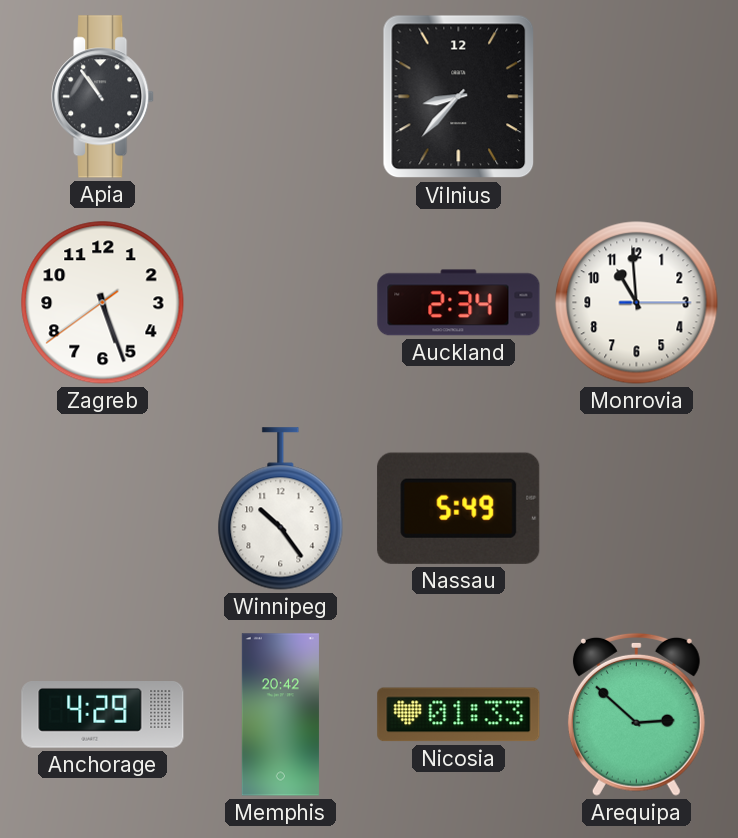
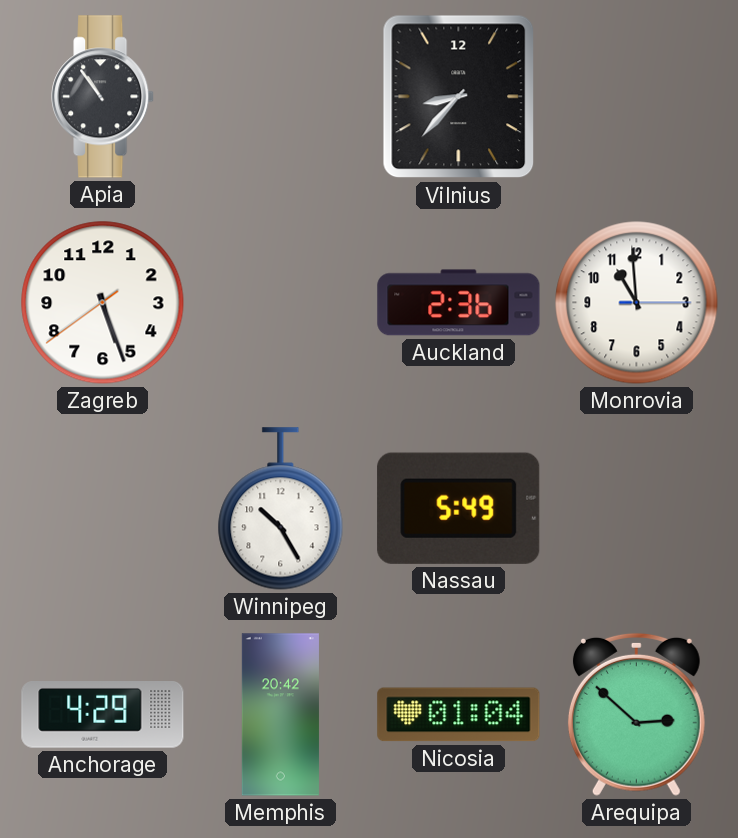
Auckland: 2:34 -> 2:36
Winnipeg: 10:24 -> 10:25
Nicosia: 01:33 -> 01:04
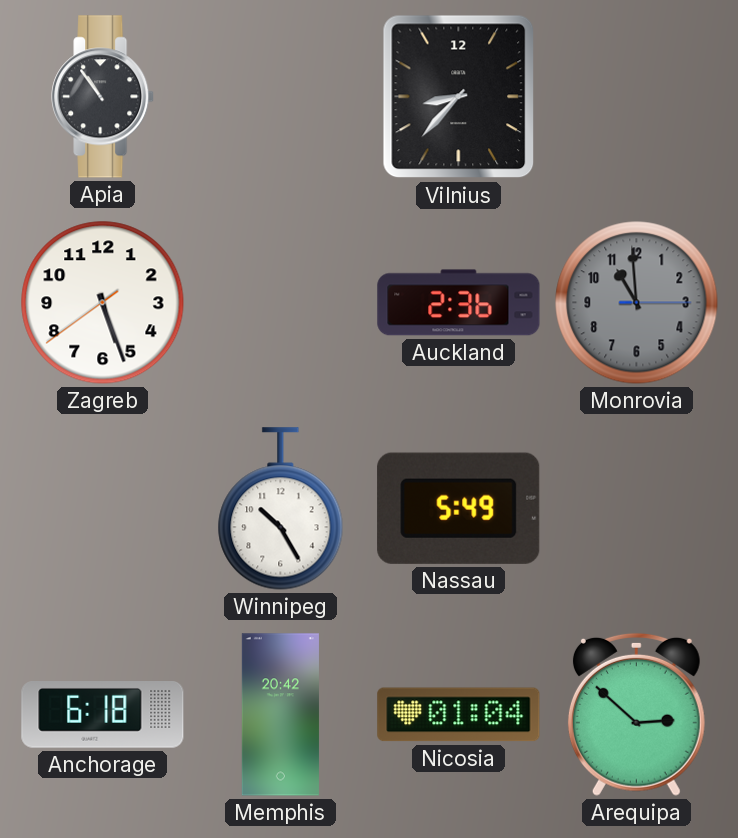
Monrovia dial: white -> grey
Anchorage: 4:29 -> 6:18
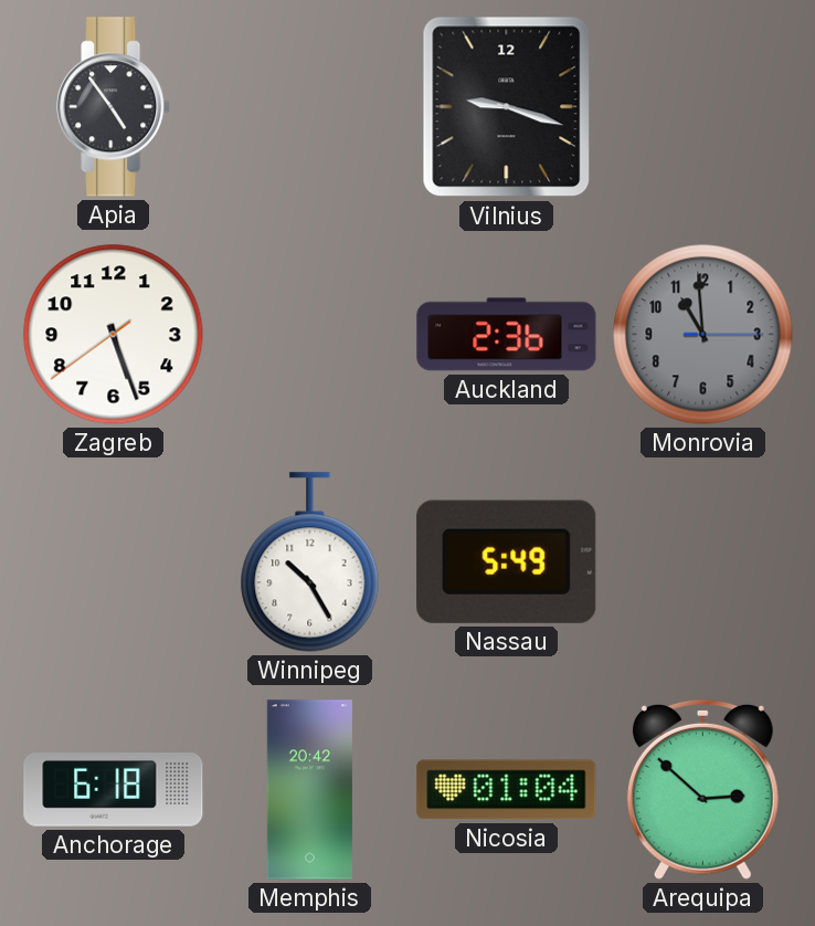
Apia: 10:54 -> 4:54
Vilnius: 8:37 -> 9:18
